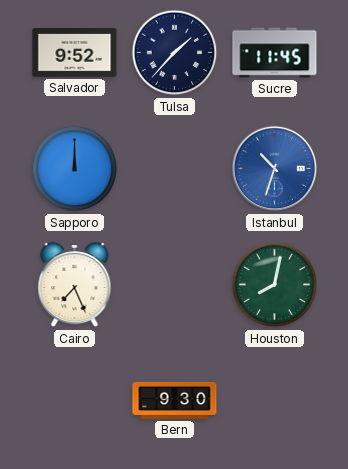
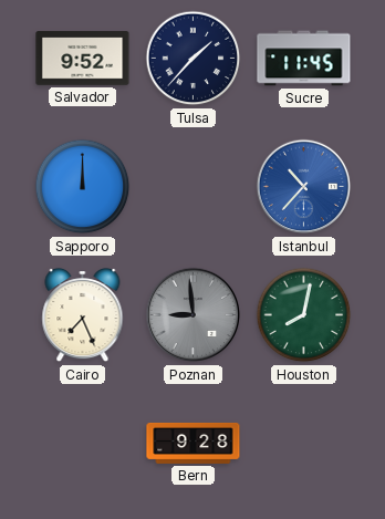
Istanbul: 10:33 -> 10:37
Poznan: none -> 8:59
Bern: 9:30 -> 9:28
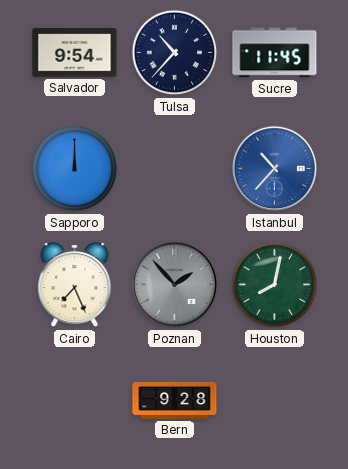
Salvador: 9:52 -> 9:54
Tulsa: 1:37 -> 10:37
Poznan: 8:59 -> 1:53
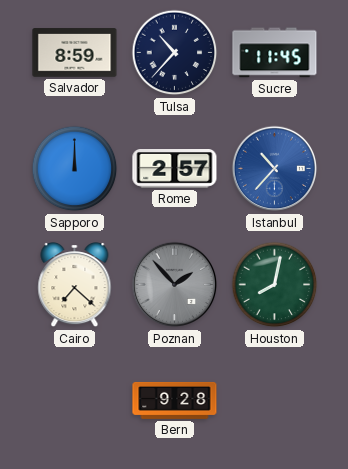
Salvador: 9:54 -> 8:59
Rome: none -> 2:57
Cairo: 7:26 -> 7:22
